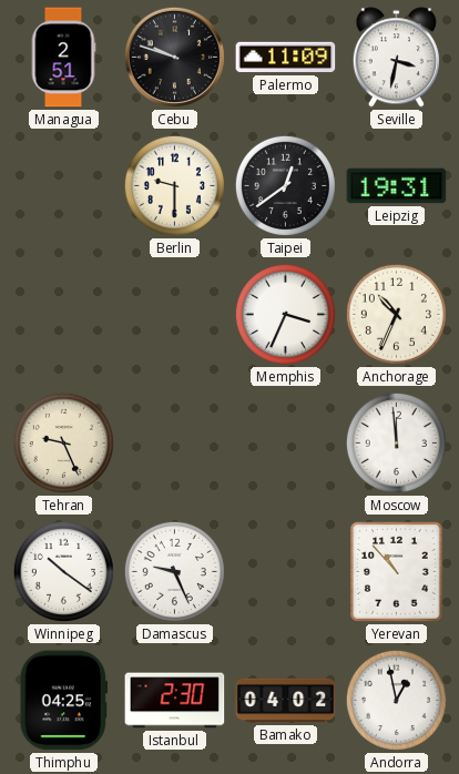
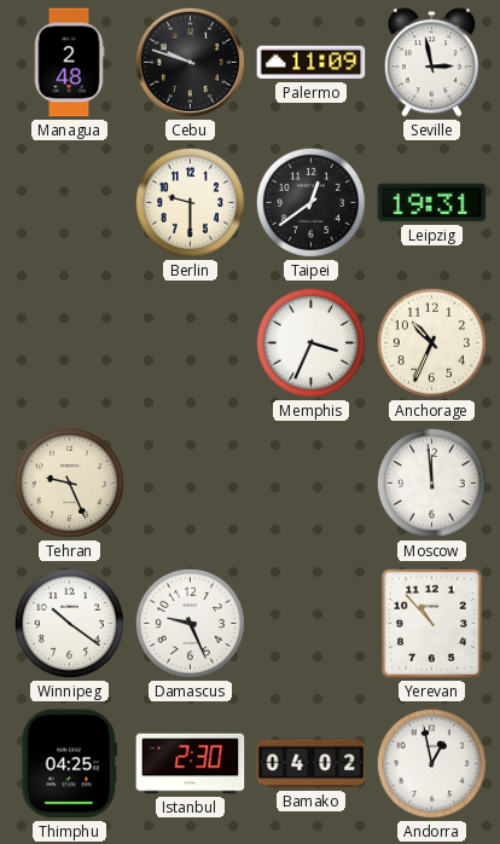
Managua: 2:51 -> 2:48
Seville: 3:32 -> 2:58
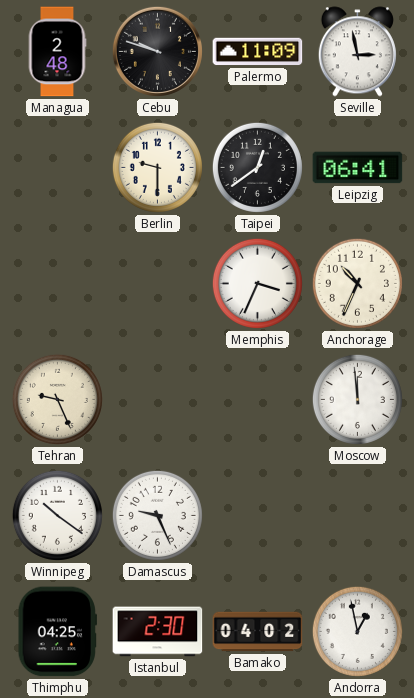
Leipzig: 19:31 -> 06:41
Yerevan: 10:53 -> none
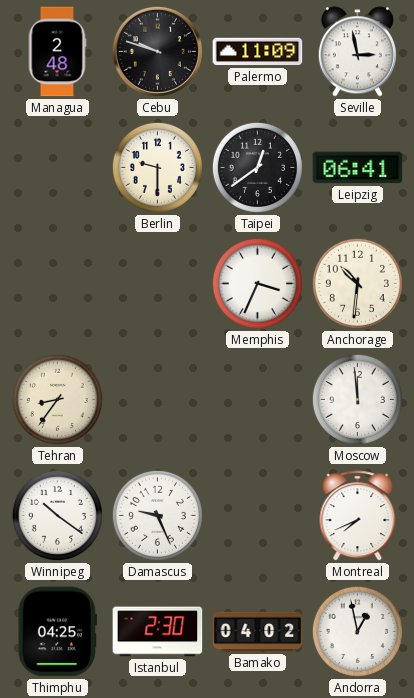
Anchorage: 10:34 -> 10:31
Tehran: 9:26 -> 8:36
Montreal: none -> 7:41
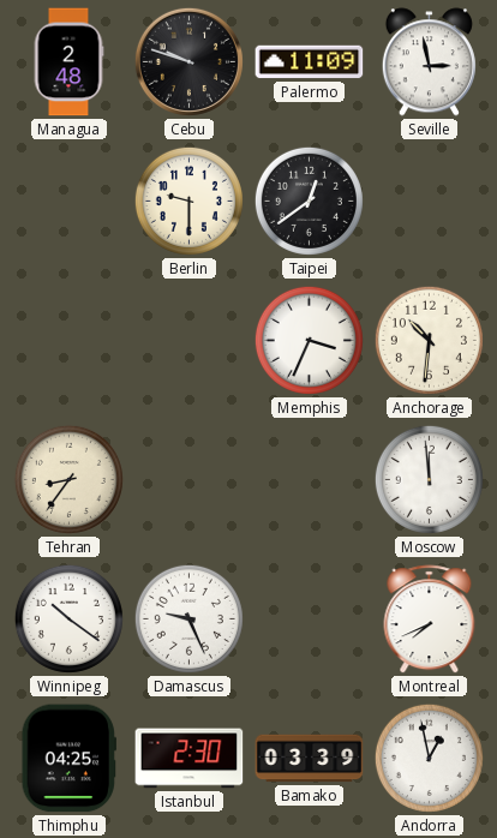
Leipzig: 06:41 -> none
Bamako: 04:02 -> 03:39
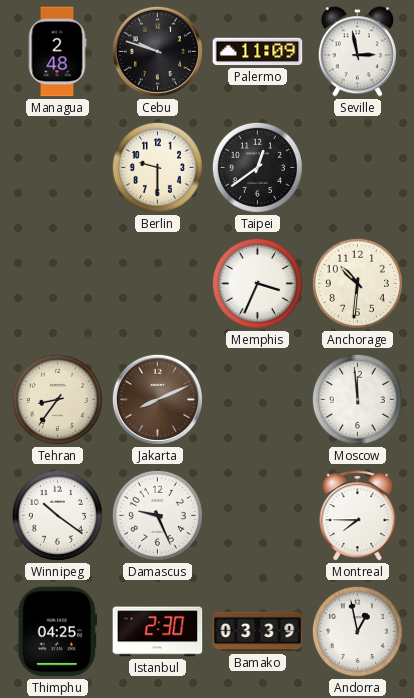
Jakarta: none -> 8:11
Montreal: 7:41 -> 7:45
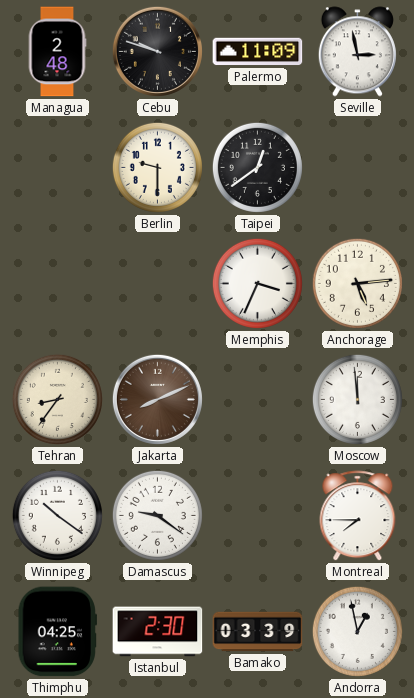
Anchorage: 10:31 -> 5:14
Damascus: 9:26 -> 9:21
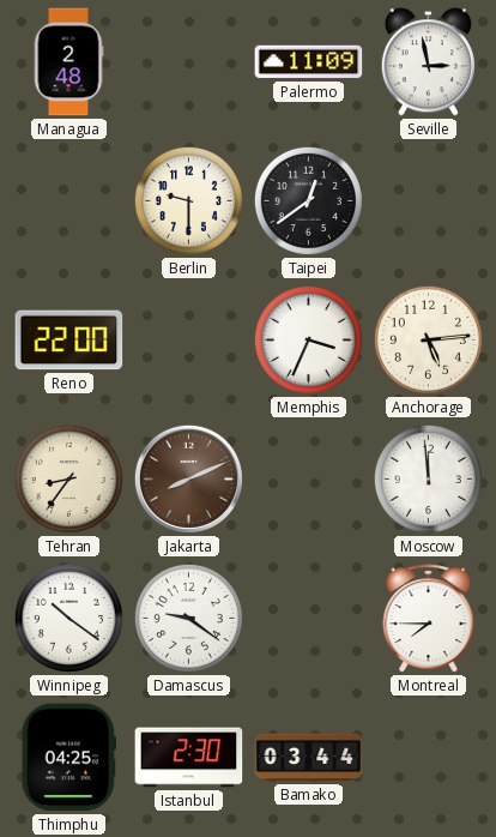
Cebu: 9:48 -> none
Reno: none -> 22:00
Bamako: 03:39 -> 03:44
Andorra: 12:58 -> none
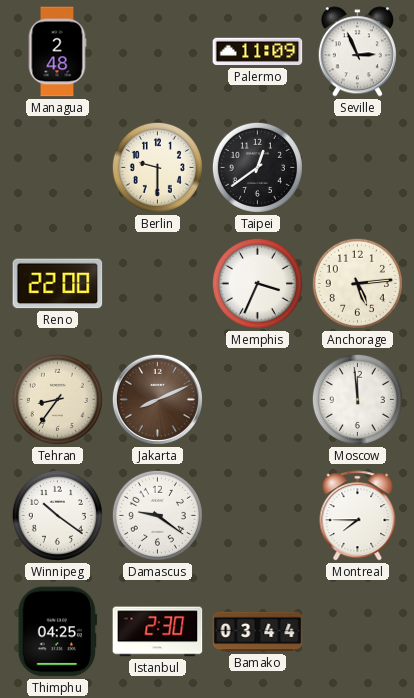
Seville: 2:58 -> 2:56
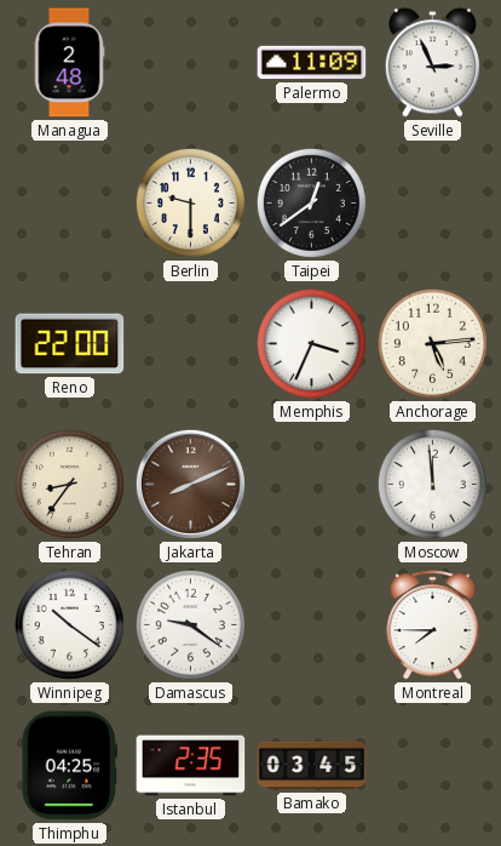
Istanbul: 2:30 -> 2:35
Bamako: 03:44 -> 03:45
